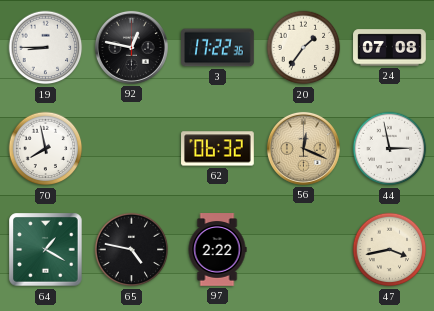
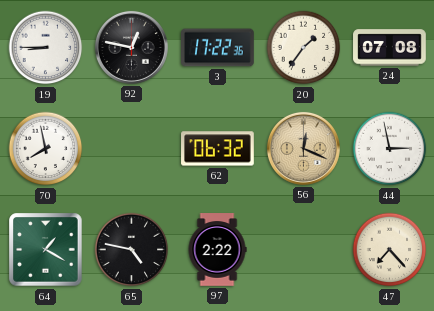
47: 3:43 -> 7:23
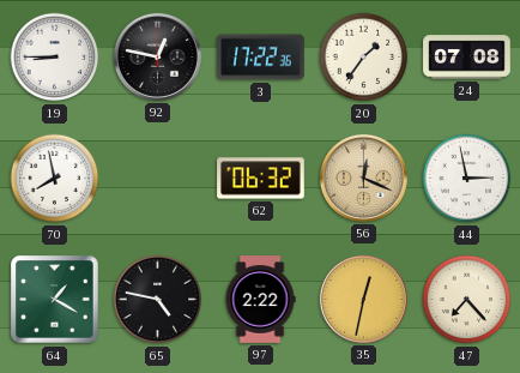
35: none -> 12:32
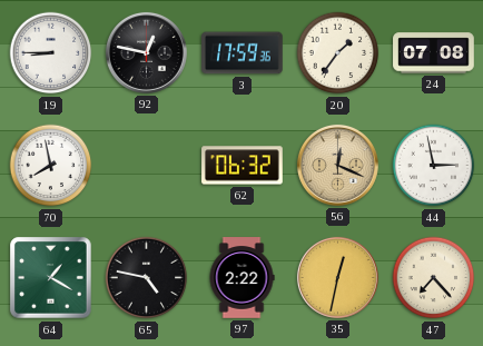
3: 17:22 -> 17:59
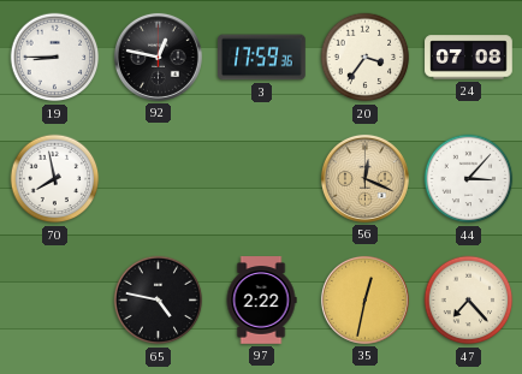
20: 1:36 -> 3:36
62: 06:32 -> none
44: 2:58 -> 3:07
64: 1:20 -> none
